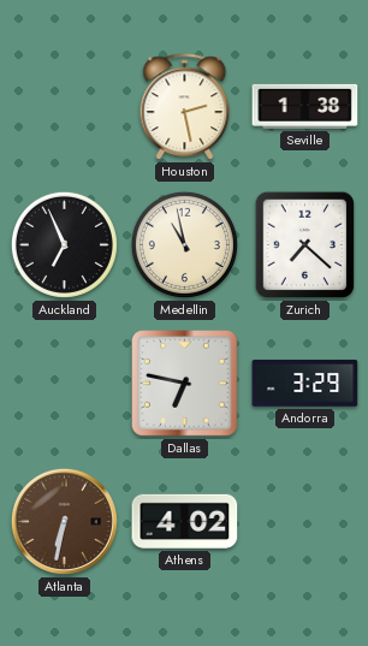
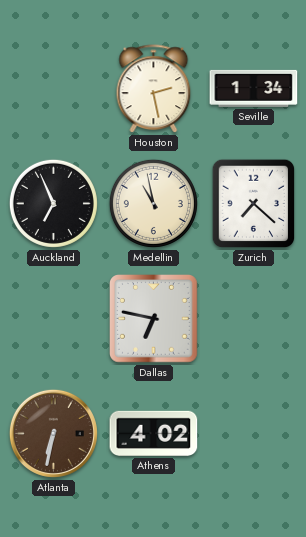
Seville: 1:38 -> 1:34
Andorra: 3:29 -> none
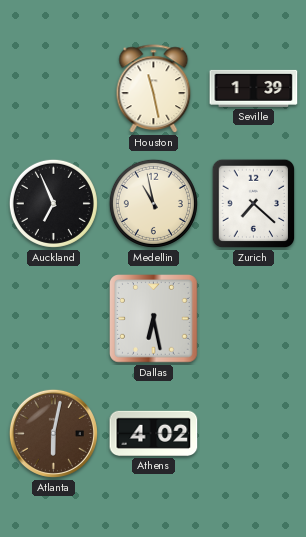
Houston: 2:28 -> 11:28
Seville: 1:34 -> 1:39
Dallas: 6:47 -> 6:28
Atlanta: 6:32 -> 6:02
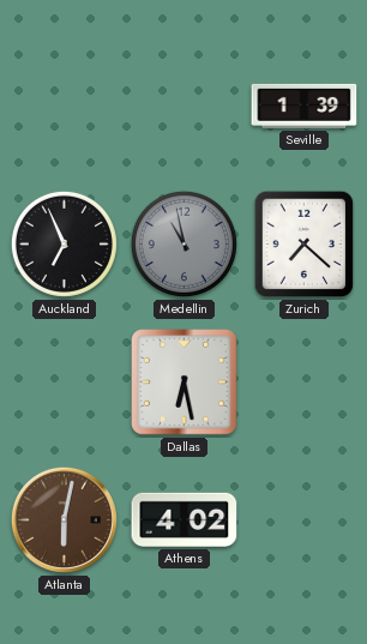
Houston: 11:28 -> none
Medellin dial: cream -> grey
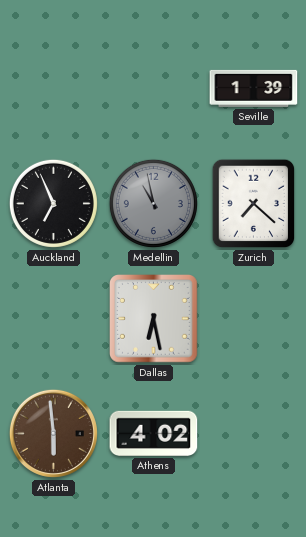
Atlanta: 6:02 -> 5:59
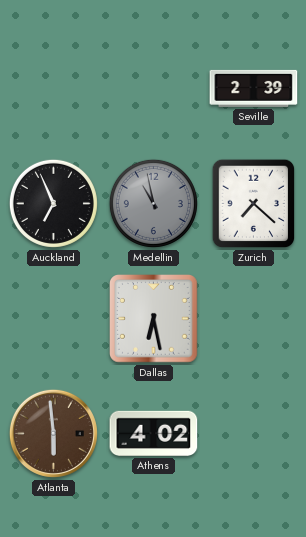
Seville: 1:39 -> 2:39
